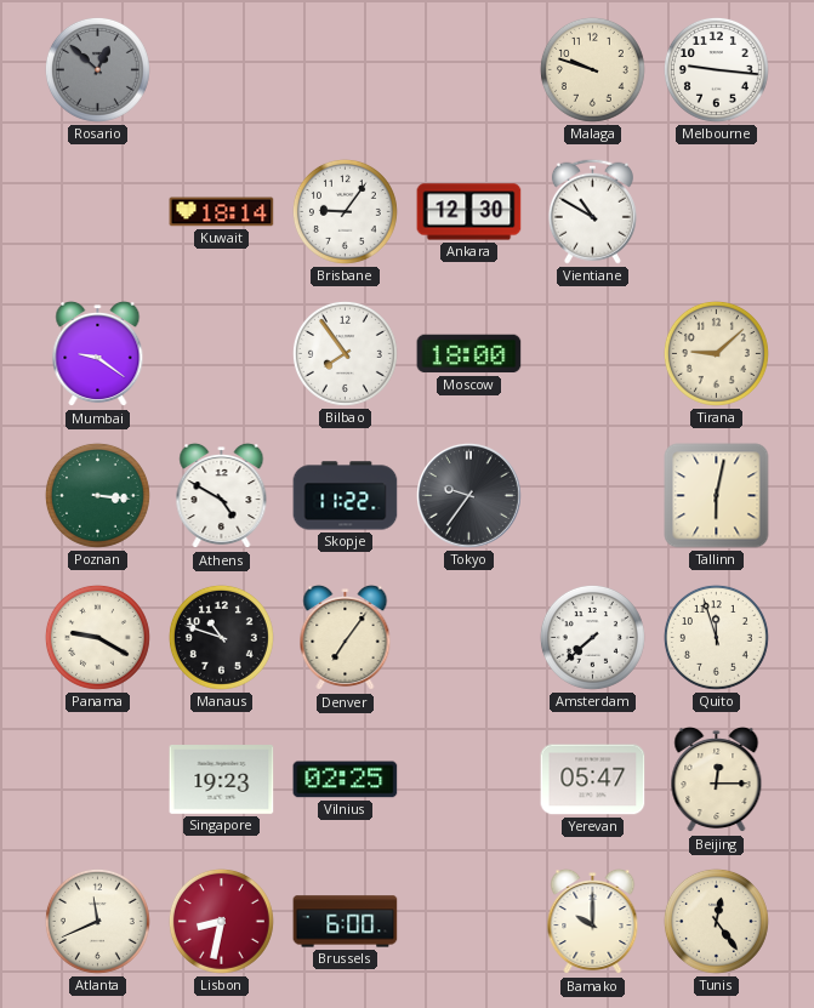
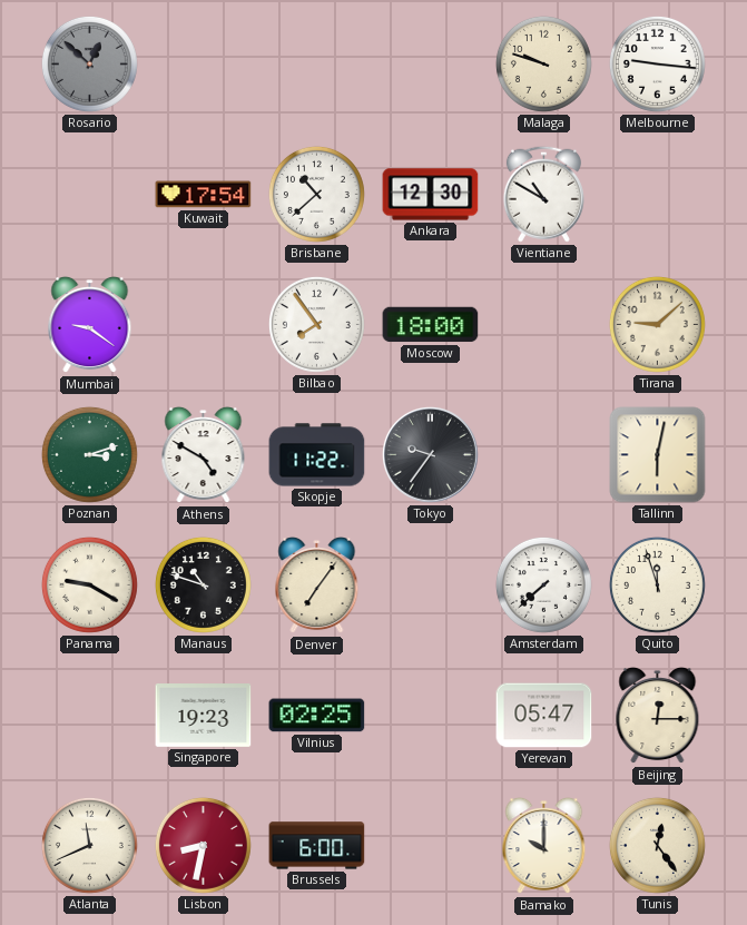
Kuwait: 18:14 -> 17:54
Brisbane: 9:06 -> 10:38
Poznan: 3:16 -> 3:12
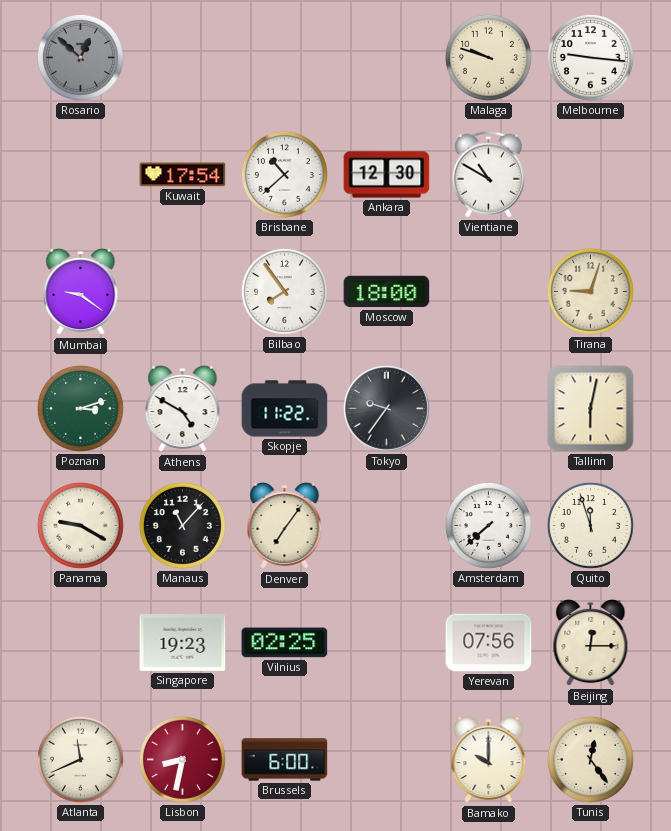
Tirana: 9:08 -> 9:03
Manaus: 10:48 -> 11:07
Yerevan: 05:47 -> 07:56
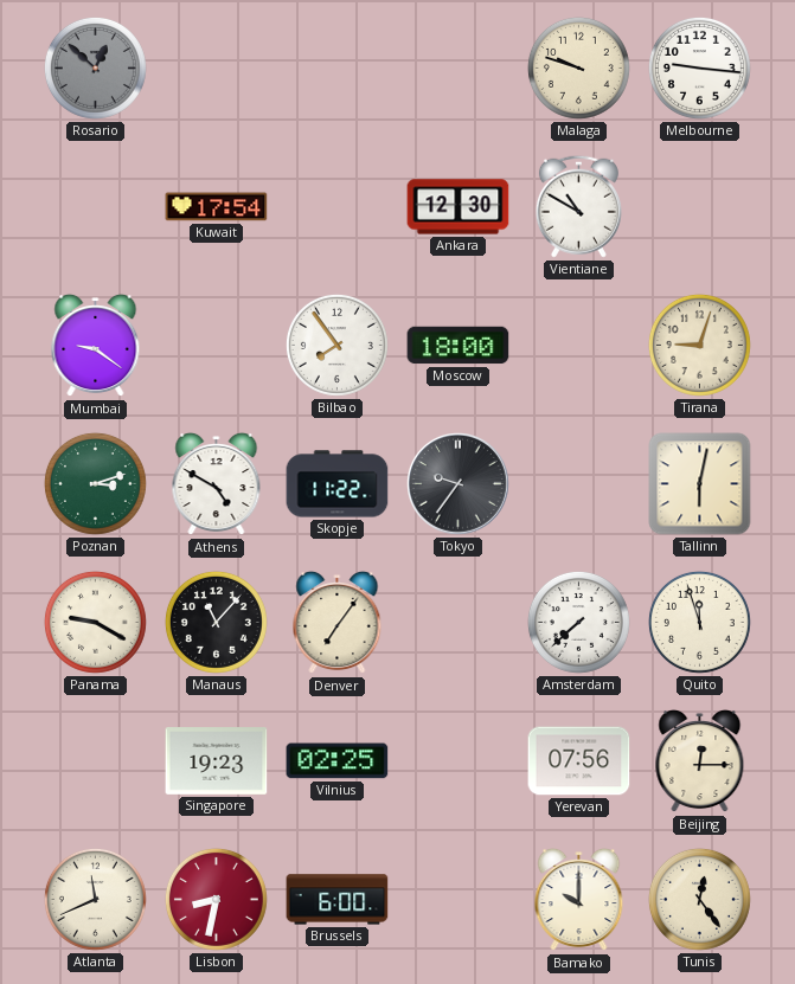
Brisbane: 10:38 -> none
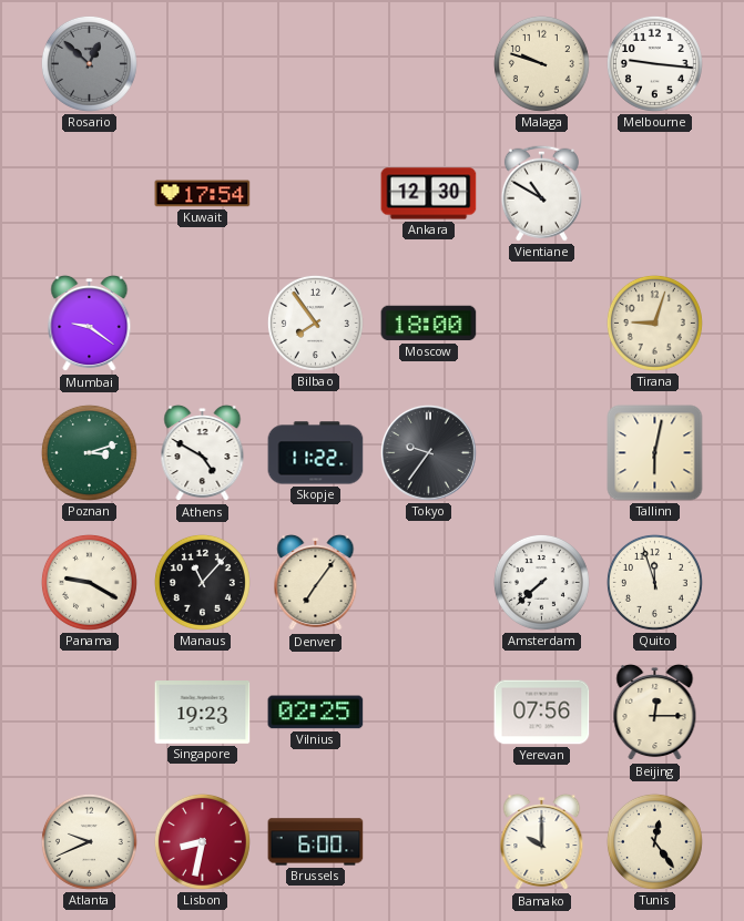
Atlanta: 11:41 -> 9:41
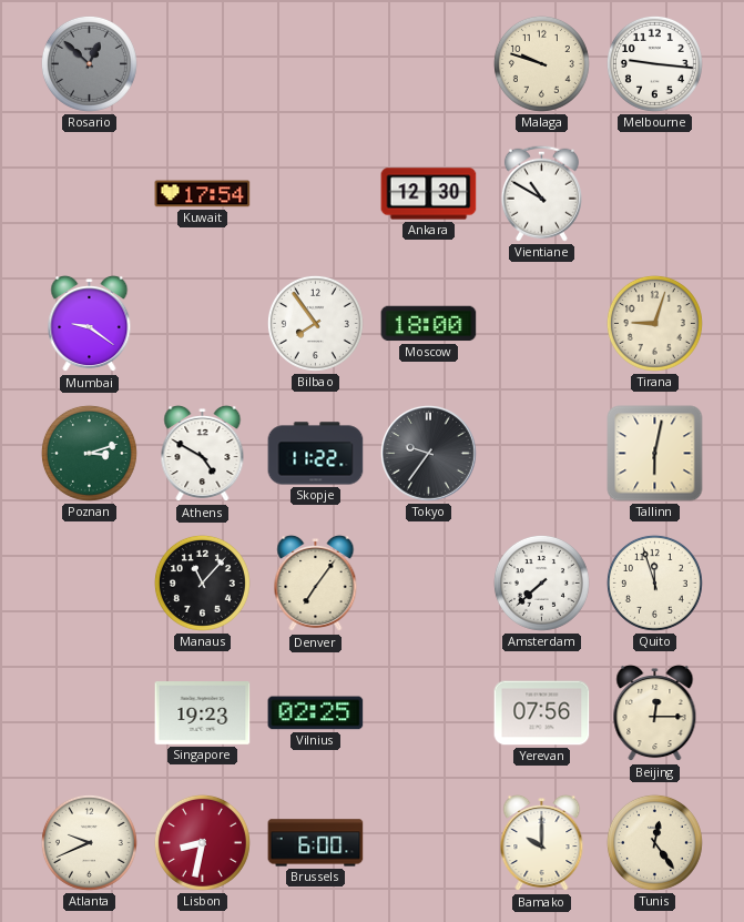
Panama: 9:20 -> none
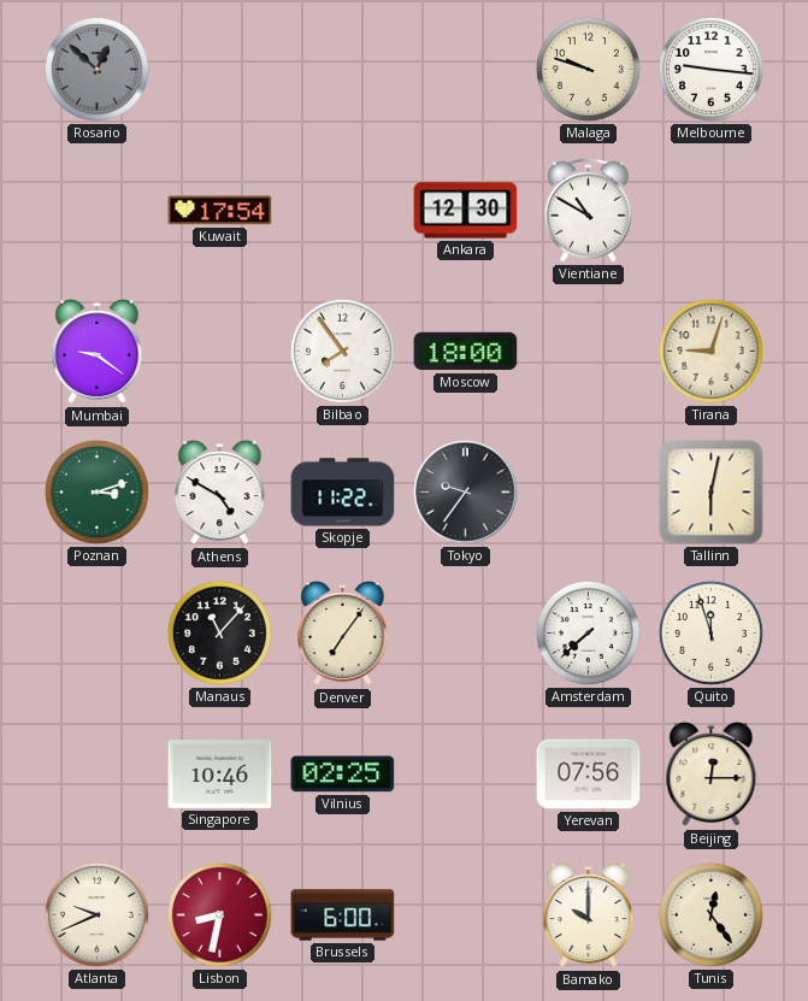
Singapore: 19:23 -> 10:46
